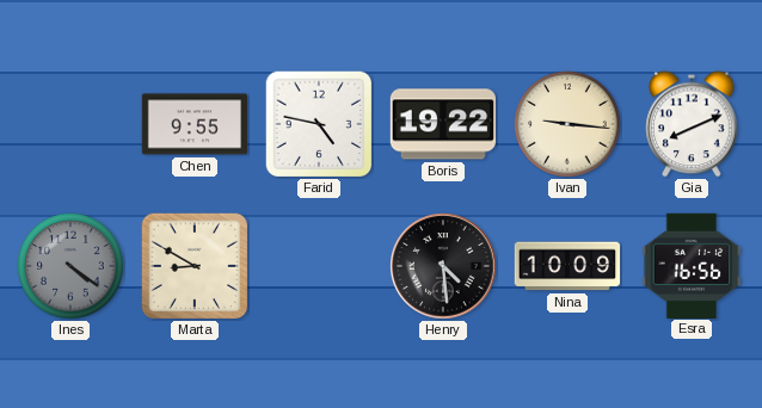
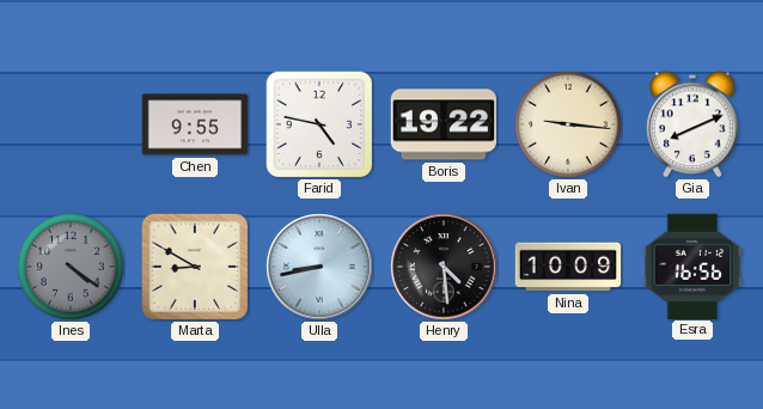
Ulla: none -> 8:43
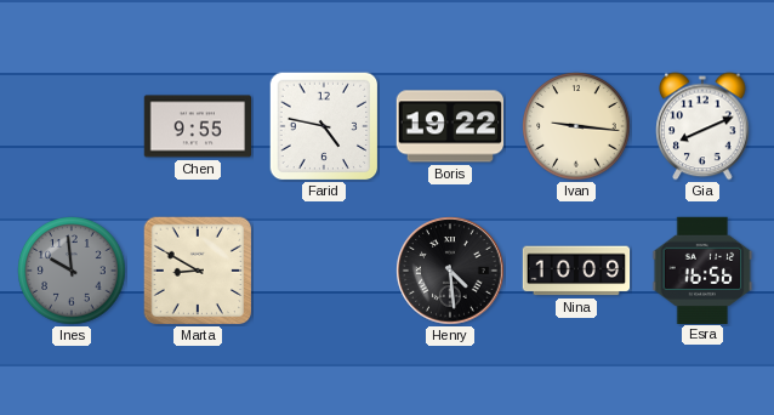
Ines: 4:21 -> 9:59
Ulla: 8:43 -> none
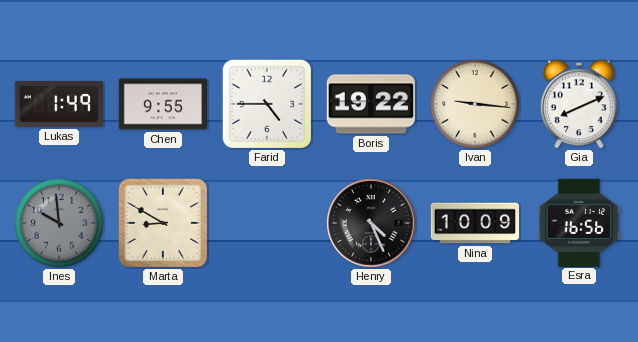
Lukas: none -> 1:49
Farid: 4:47 -> 4:45
Henry: 4:29 -> 4:26
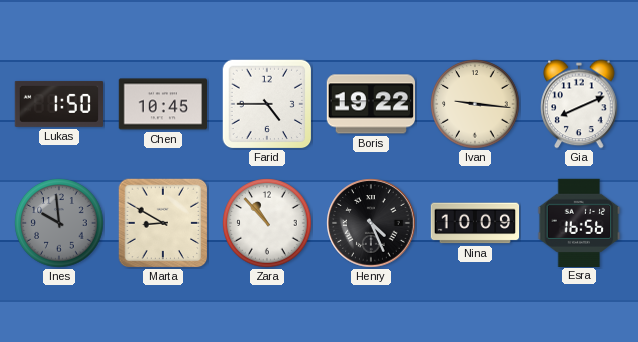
Lukas: 1:49 -> 1:50
Chen: 9:55 -> 10:45
Zara: none -> 10:53
